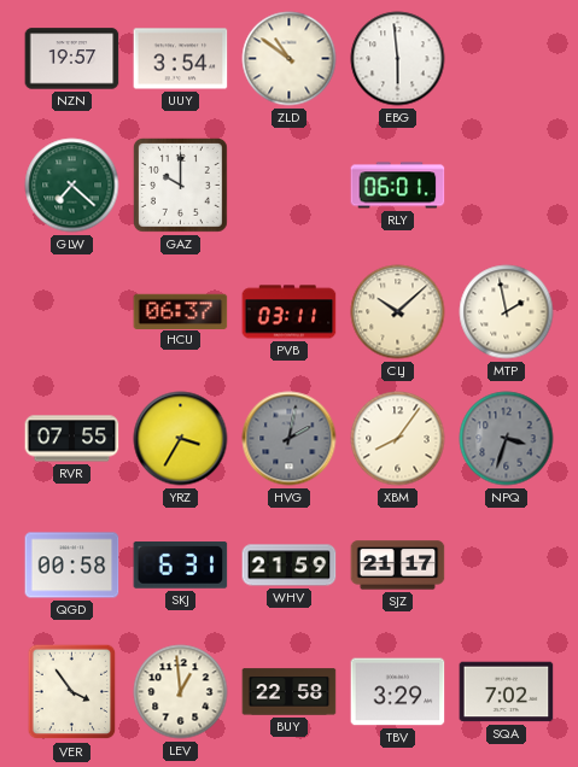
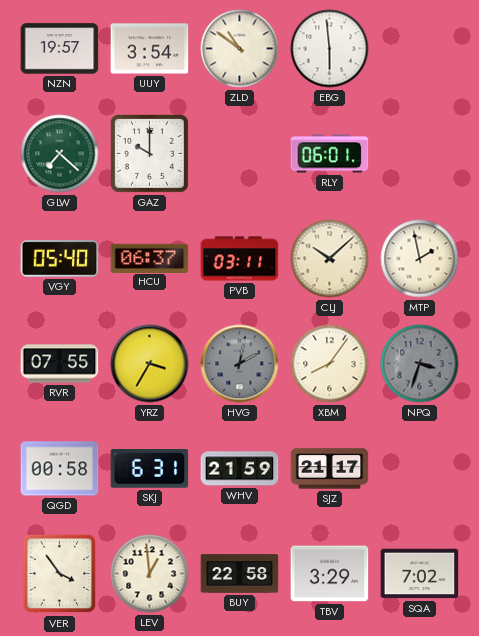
VGY: none -> 05:40
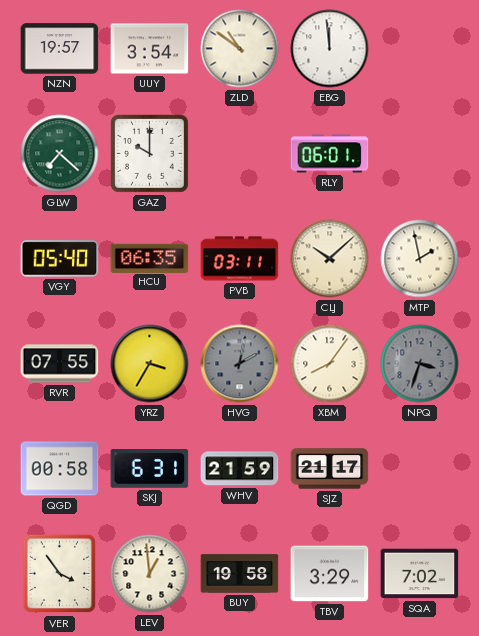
EBG: 5:59 -> 11:59
HCU: 06:37 -> 06:35
BUY: 22:58 -> 19:58
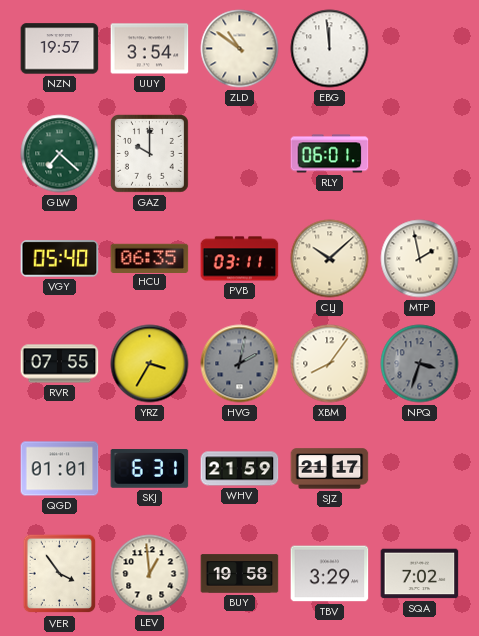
QGD: 00:58 -> 01:01
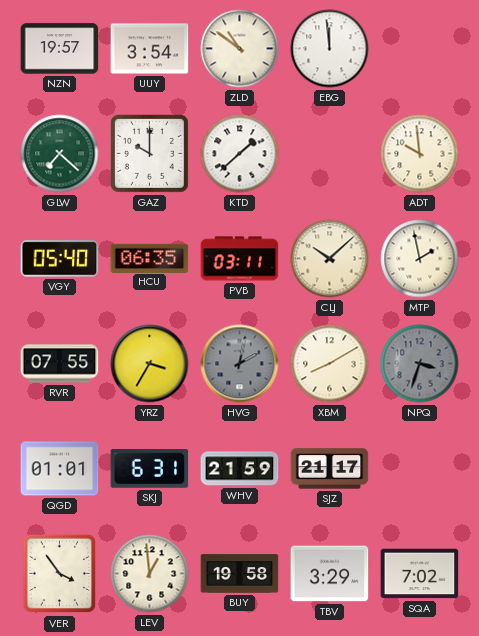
KTD: none -> 1:38
RLY: 06:01 -> none
ADT: none -> 9:59
XBM: 8:06 -> 8:10
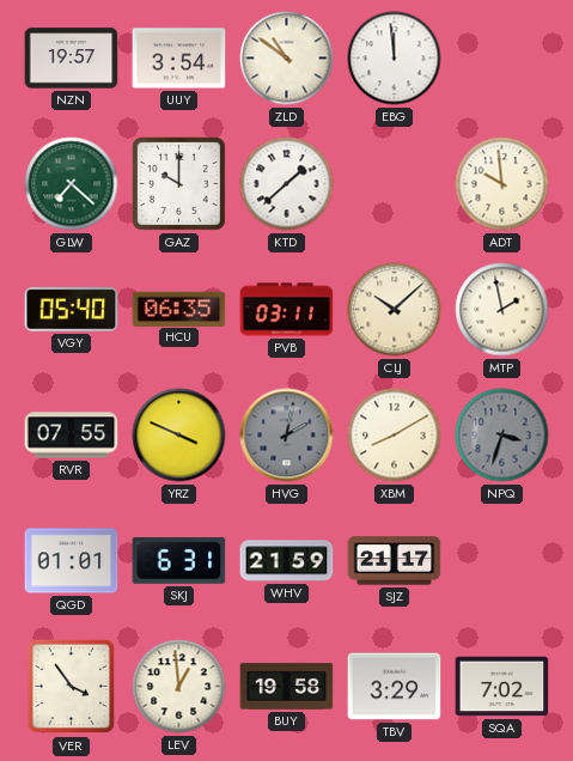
YRZ: 3:35 -> 3:49
